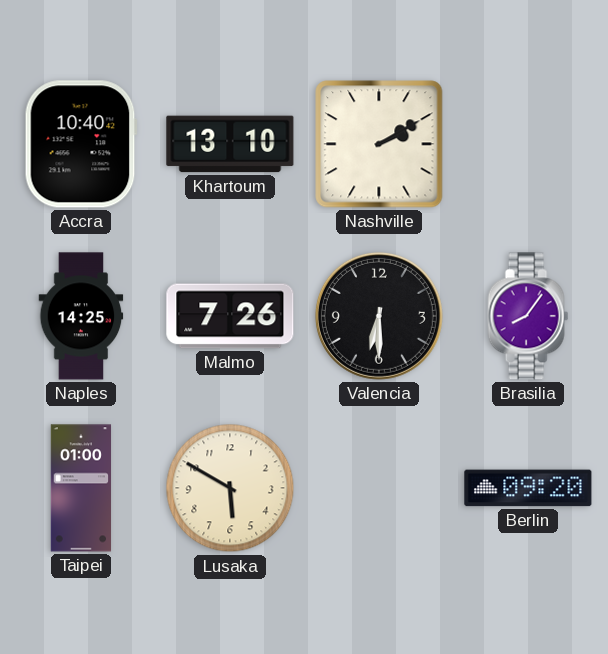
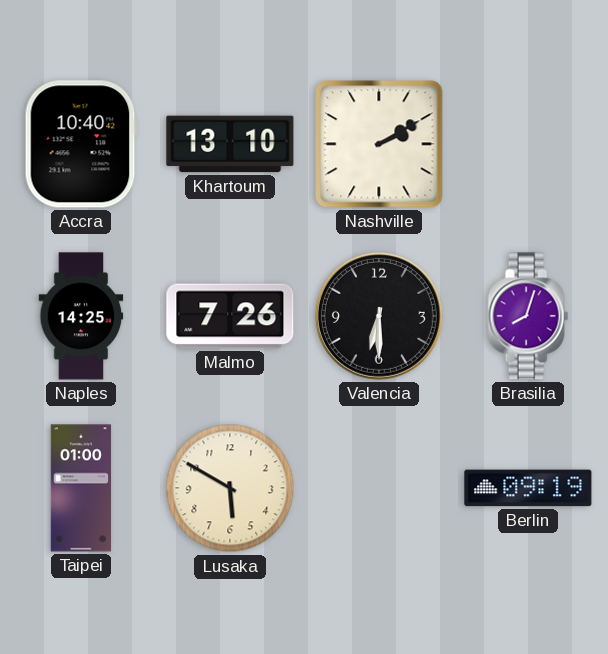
Brasilia: 8:06 -> 8:03
Berlin: 09:20 -> 09:19
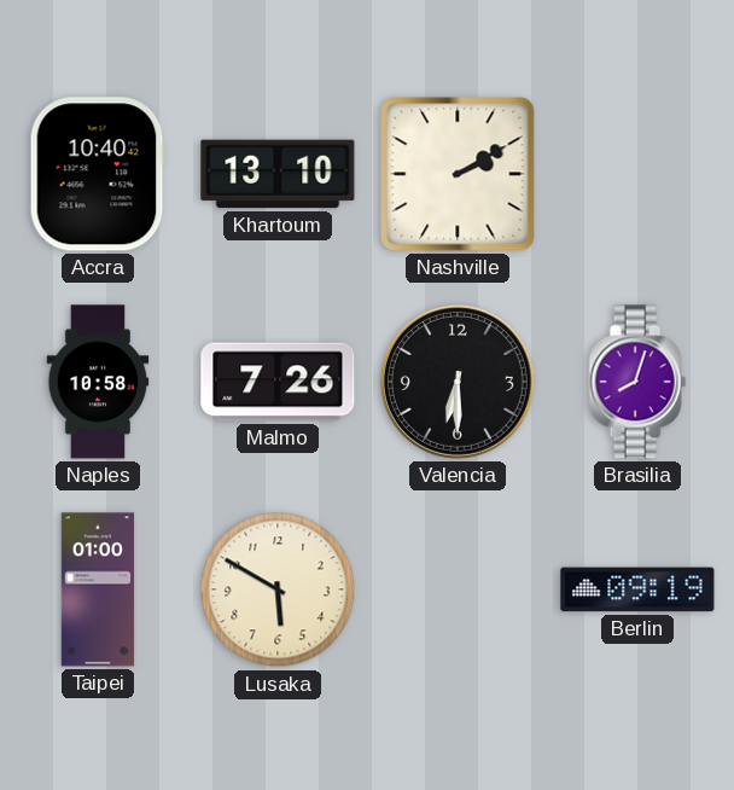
Naples: 14:25 -> 10:58
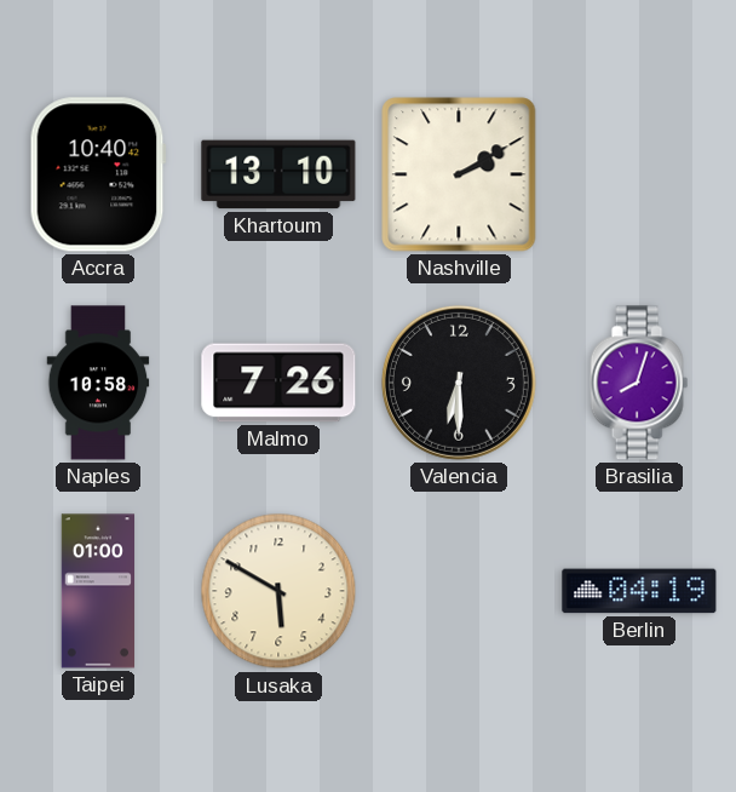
Berlin: 09:19 -> 04:19
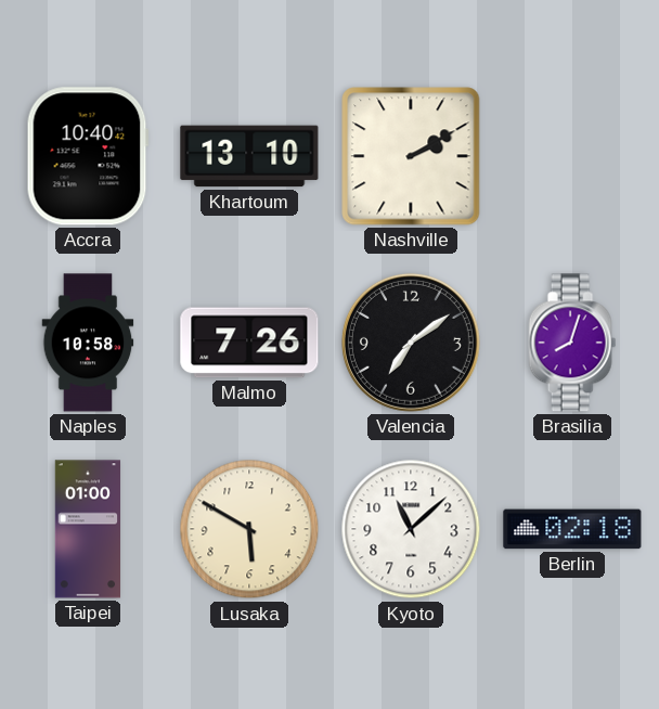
Valencia: 6:30 -> 7:09
Kyoto: none -> 11:08
Berlin: 04:19 -> 02:18
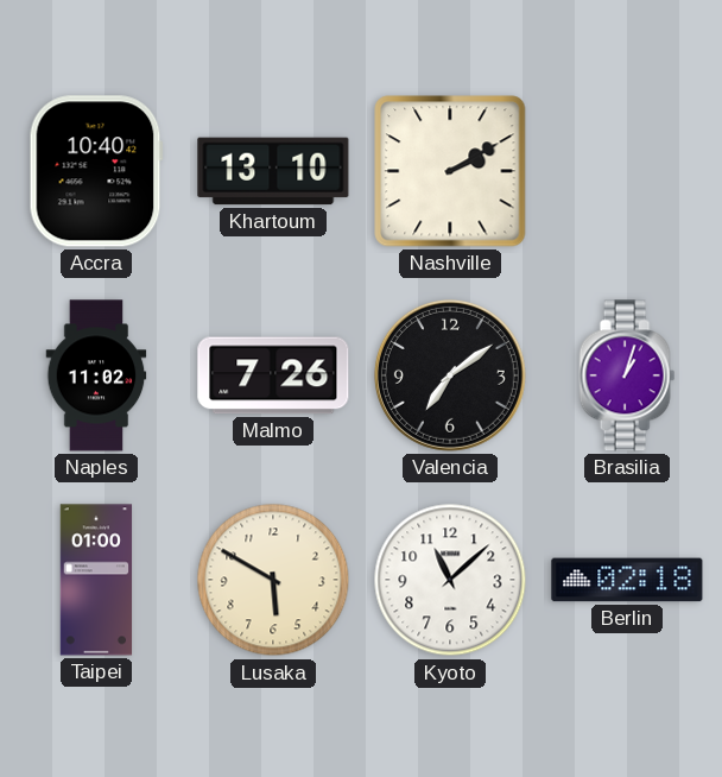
Naples: 10:58 -> 11:02
Brasilia: 8:03 -> 1:03
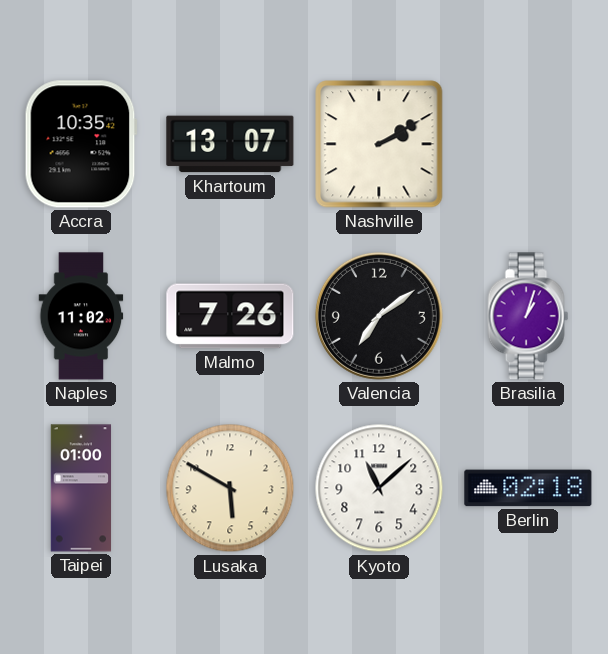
Accra: 10:40 -> 10:35
Khartoum: 13:10 -> 13:07
